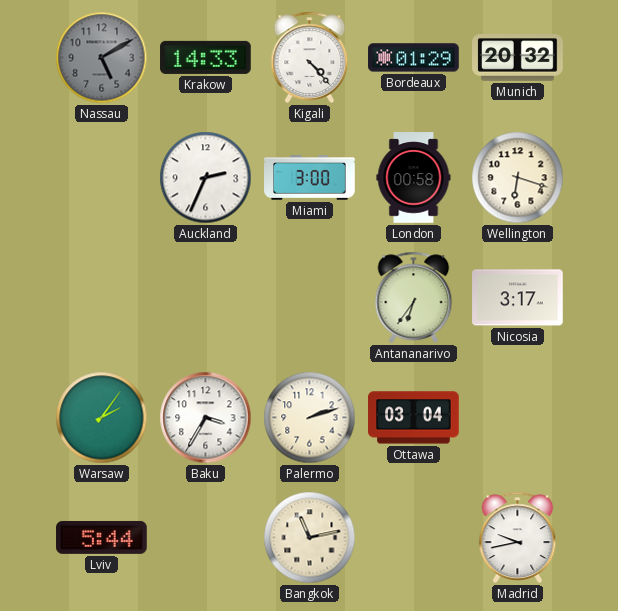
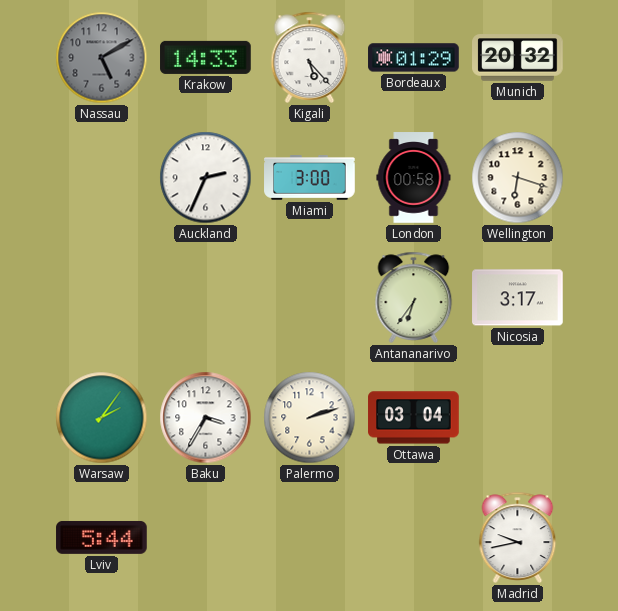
Kigali: 4:23 -> 5:23
Bangkok: 11:13 -> none
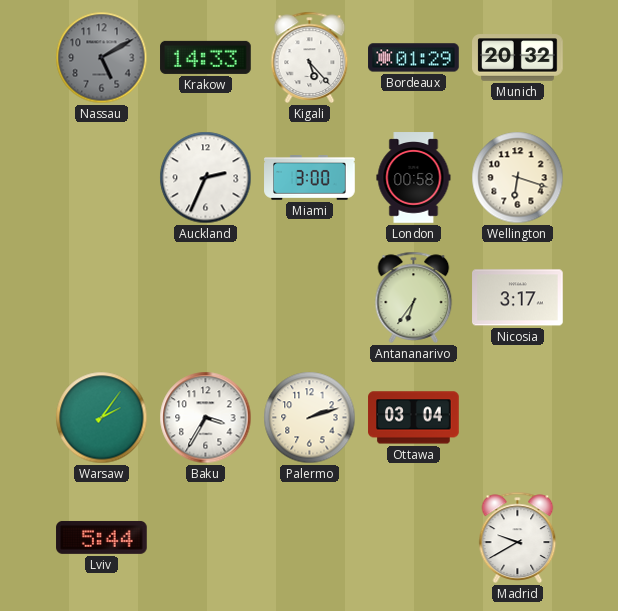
Madrid: 9:43 -> 9:40
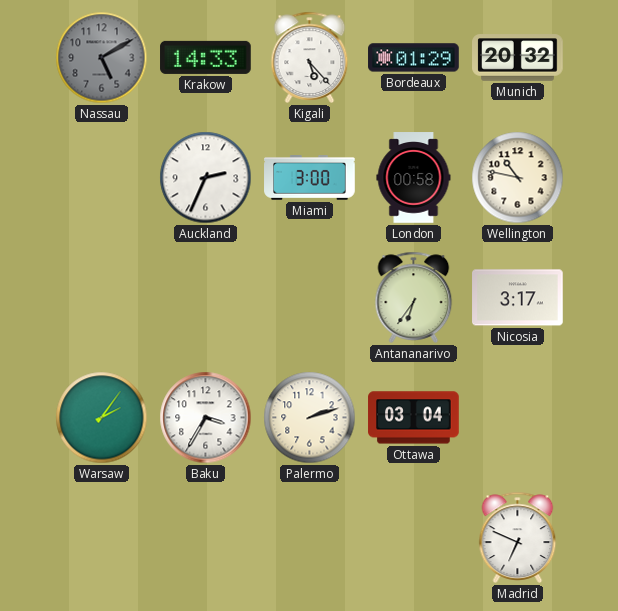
Wellington: 6:18 -> 10:47
Lviv: 5:44 -> none
Madrid: 9:40 -> 6:49
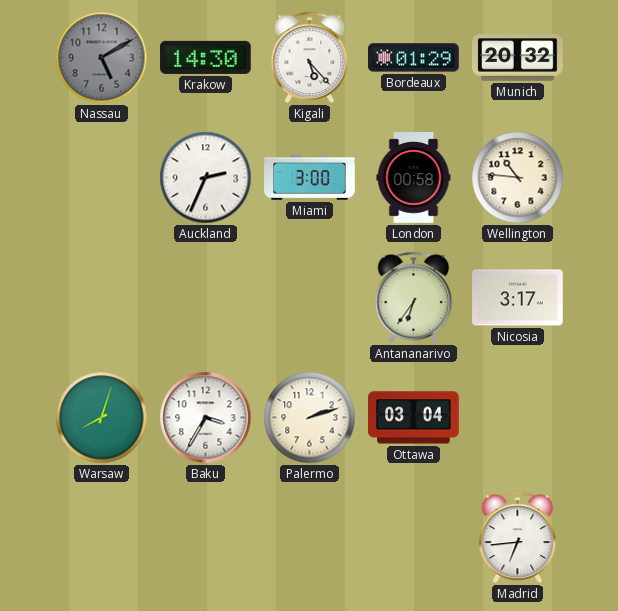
Krakow: 14:33 -> 14:30
Wellington: 10:47 -> 10:46
Warsaw: 2:06 -> 8:03
Madrid: 6:49 -> 6:44
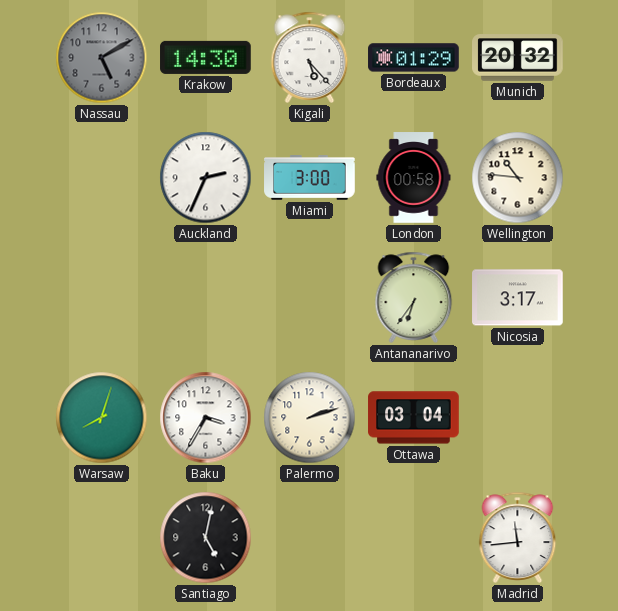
Santiago: none -> 5:02
Madrid: 6:44 -> 11:44
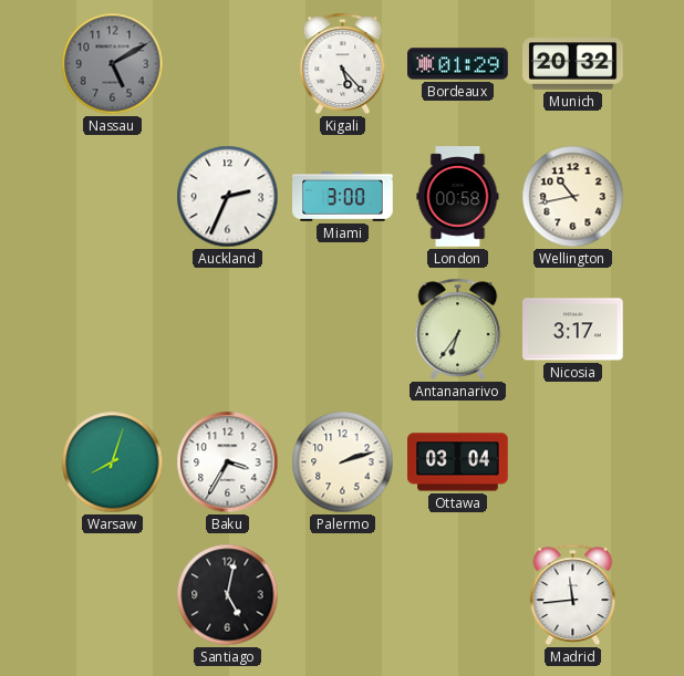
Krakow: 14:30 -> none
Wellington: 10:46 -> 10:43
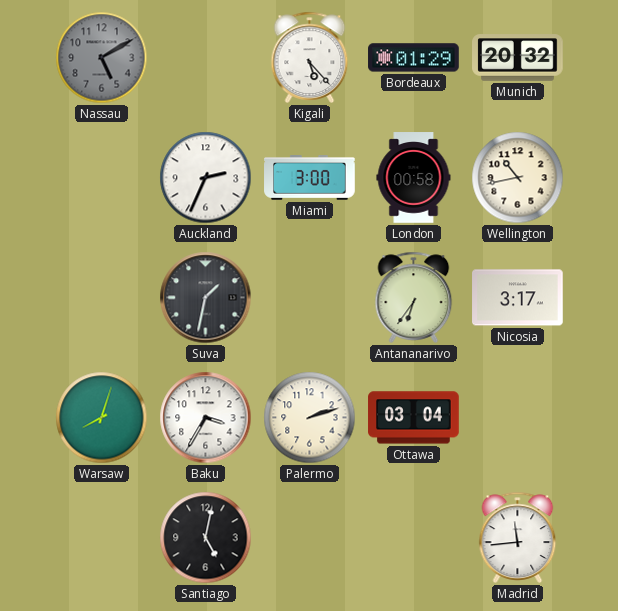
Suva: none -> 1:32
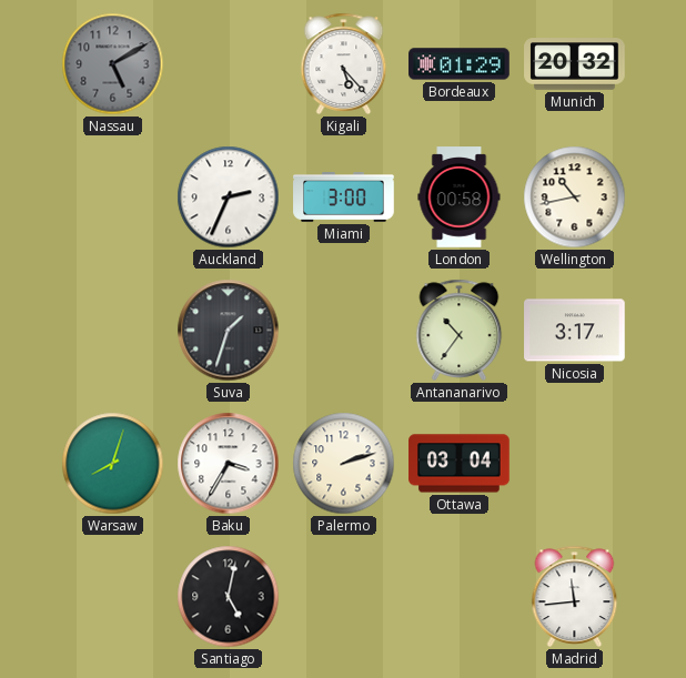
Suva: 1:32 -> 1:33
Antananarivo: 6:36 -> 10:36
